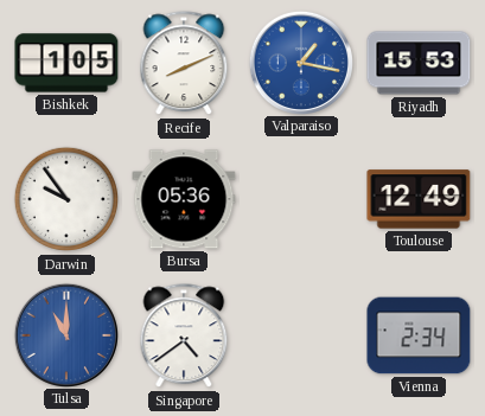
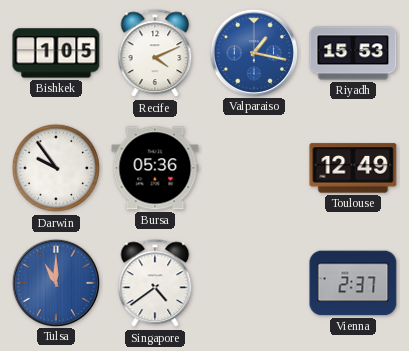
Recife: 8:11 -> 4:11
Vienna: 2:34 -> 2:37
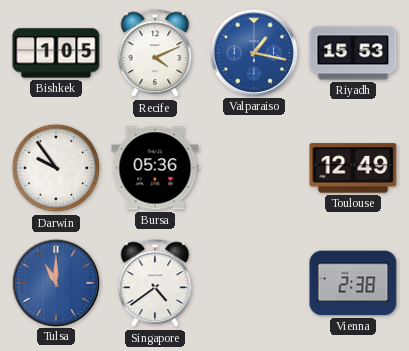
Vienna: 2:37 -> 2:38
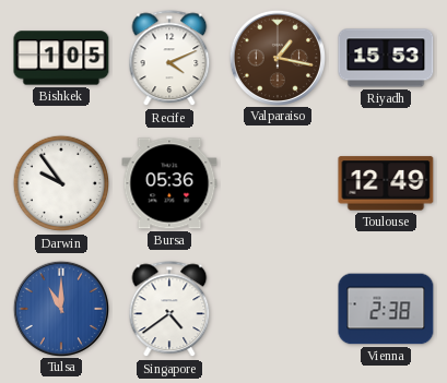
Valparaiso dial: blue -> brown
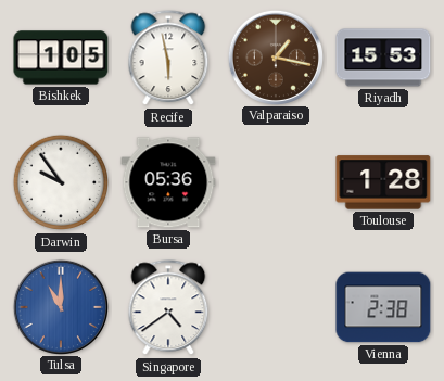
Recife: 4:11 -> 5:58
Toulouse: 12:49 -> 1:28
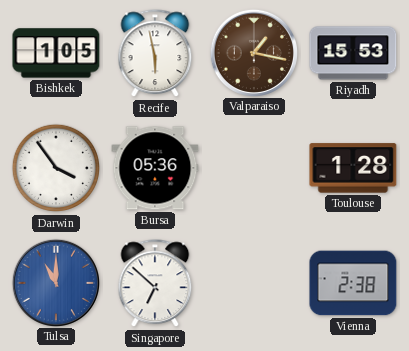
Darwin: 9:54 -> 3:54
Singapore: 4:39 -> 6:52
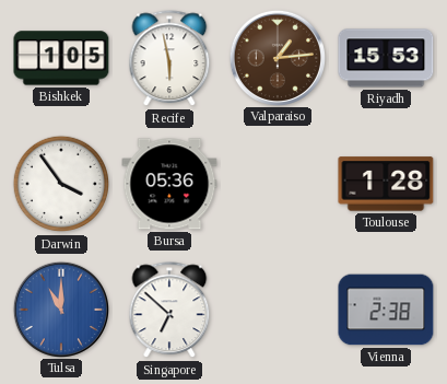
Valparaiso: 1:17 -> 1:14
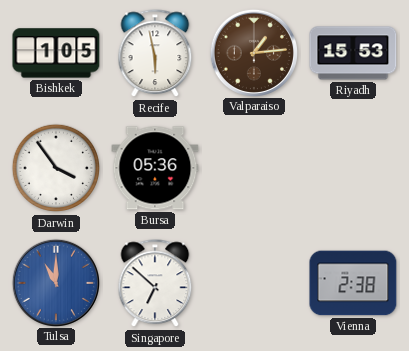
Toulouse: 1:28 -> none
